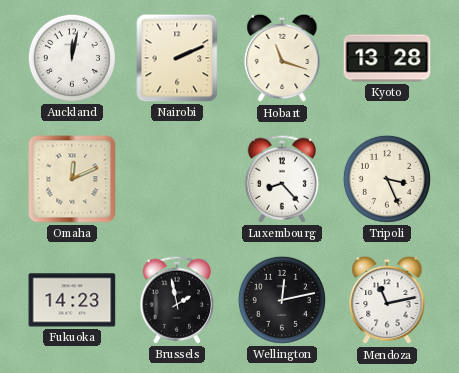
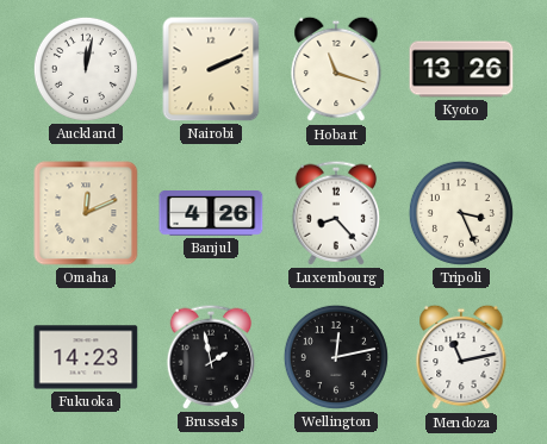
Kyoto: 13:28 -> 13:26
Banjul: none -> 4:26
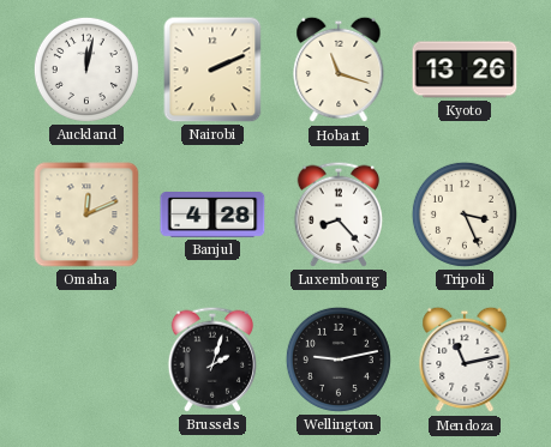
Banjul: 4:26 -> 4:28
Fukuoka: 14:23 -> none
Brussels: 1:58 -> 2:03
Wellington: 12:13 -> 9:13
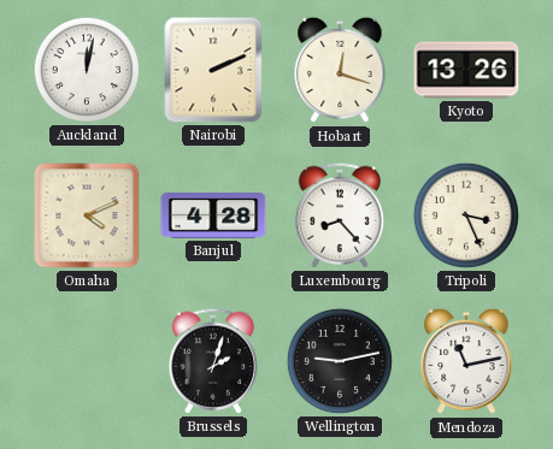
Hobart: 11:18 -> 12:18
Omaha: 12:11 -> 4:11
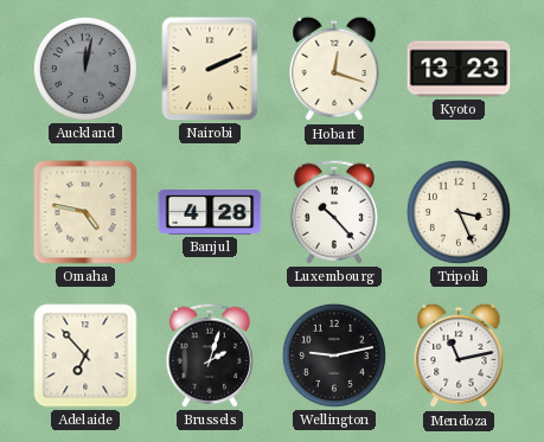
Auckland dial: white -> grey
Kyoto: 13:26 -> 13:23
Omaha: 4:11 -> 4:47
Luxembourg: 8:23 -> 10:23
Adelaide: none -> 6:53
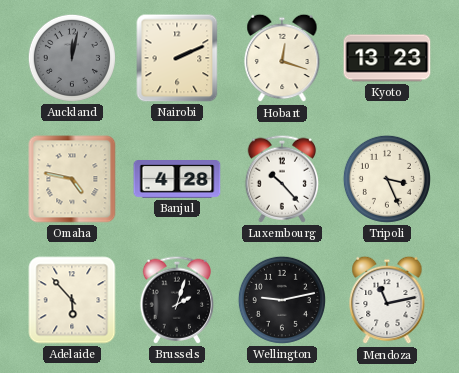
Adelaide: 6:53 -> 5:53
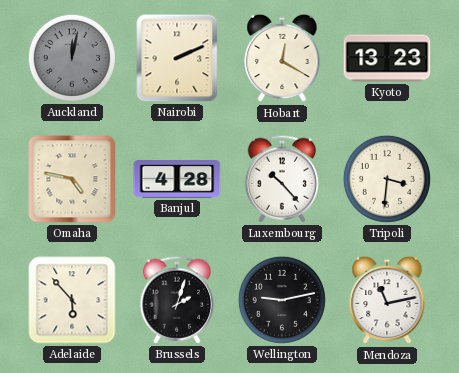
Hobart: 12:18 -> 12:20
Tripoli: 3:26 -> 3:31
